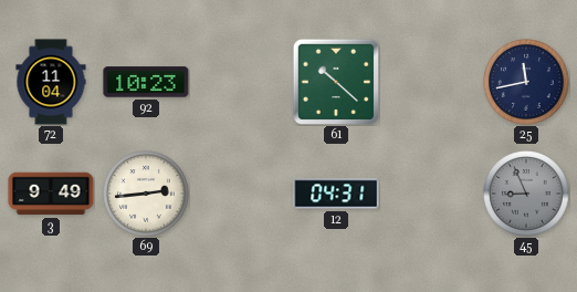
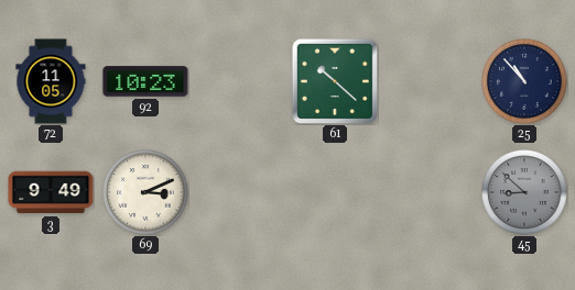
72: 11:04 -> 11:05
25: 11:43 -> 10:53
69: 2:44 -> 3:11
12: 04:31 -> none
45: 8:56 -> 8:52
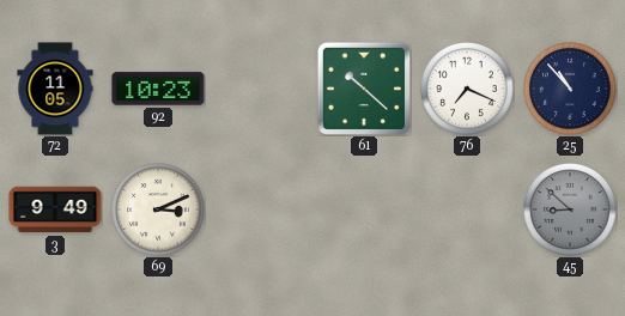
76: none -> 7:19
